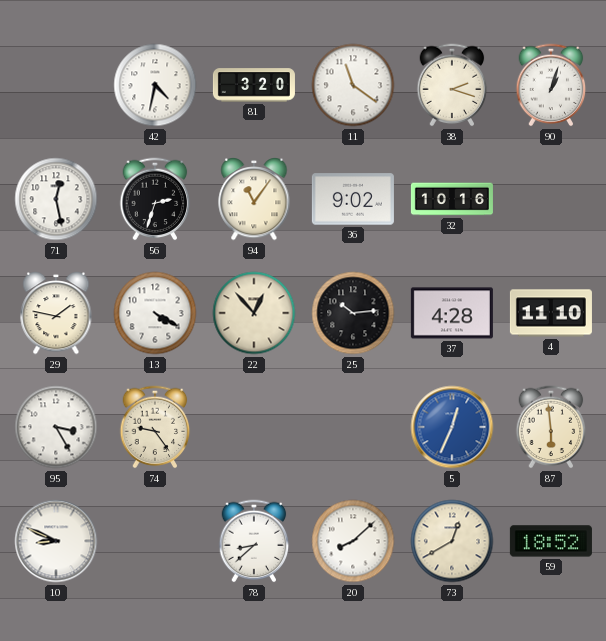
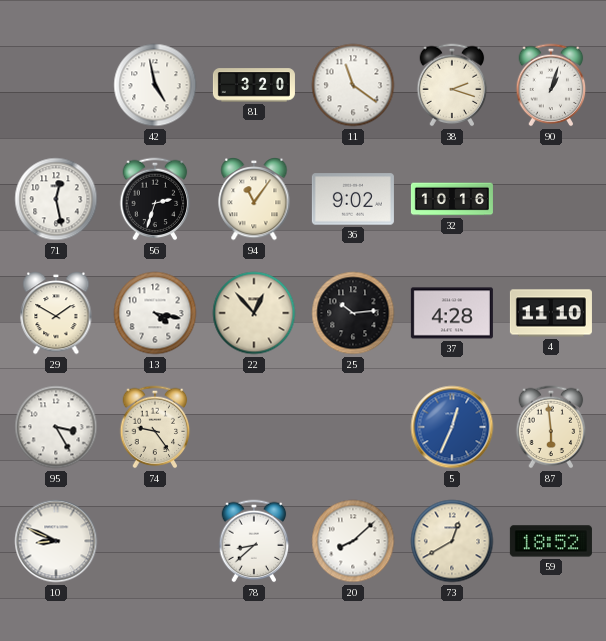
42: 4:32 -> 4:58
29: 1:47 -> 1:50
13: 4:20 -> 4:17
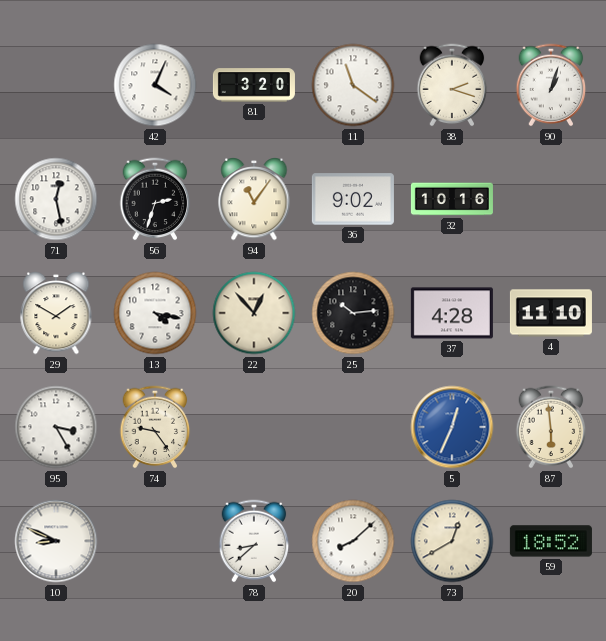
42: 4:58 -> 4:04
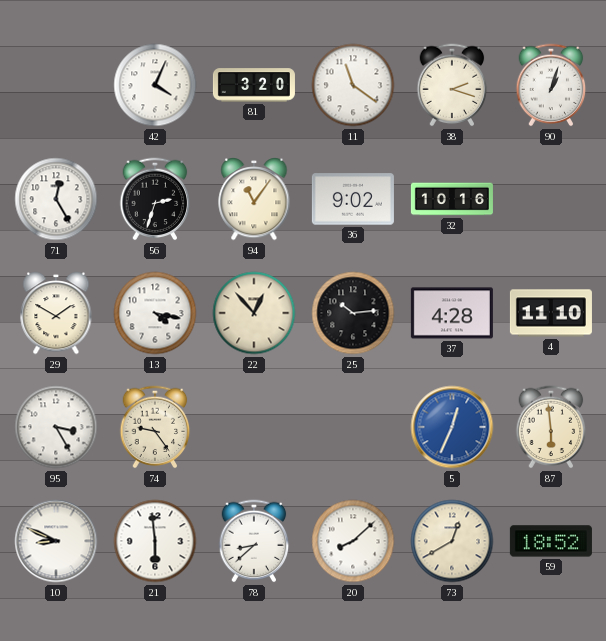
71: 12:28 -> 12:25
21: none -> 5:59
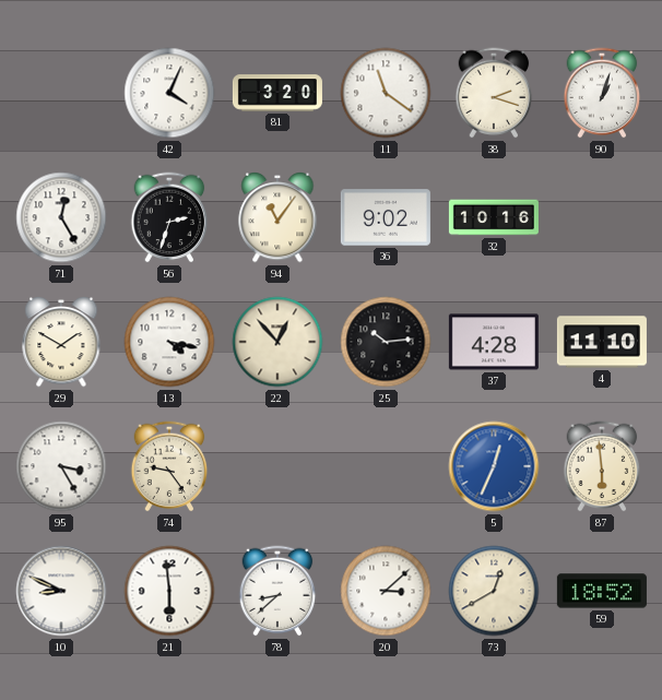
20: 8:08 -> 3:08
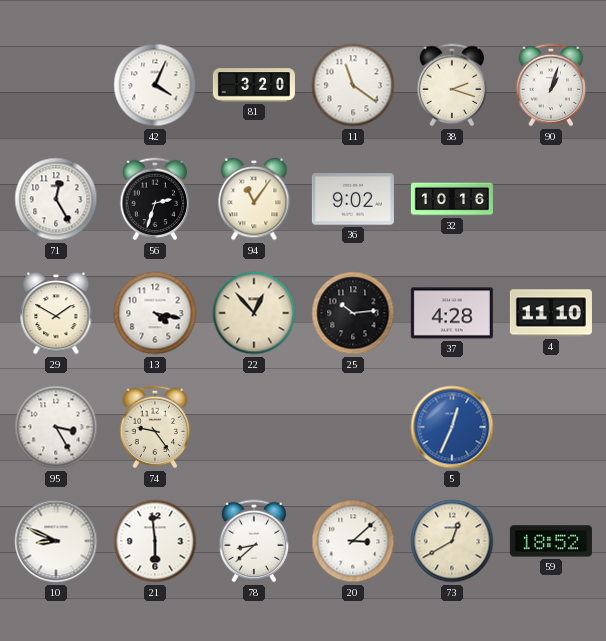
87: 5:59 -> none
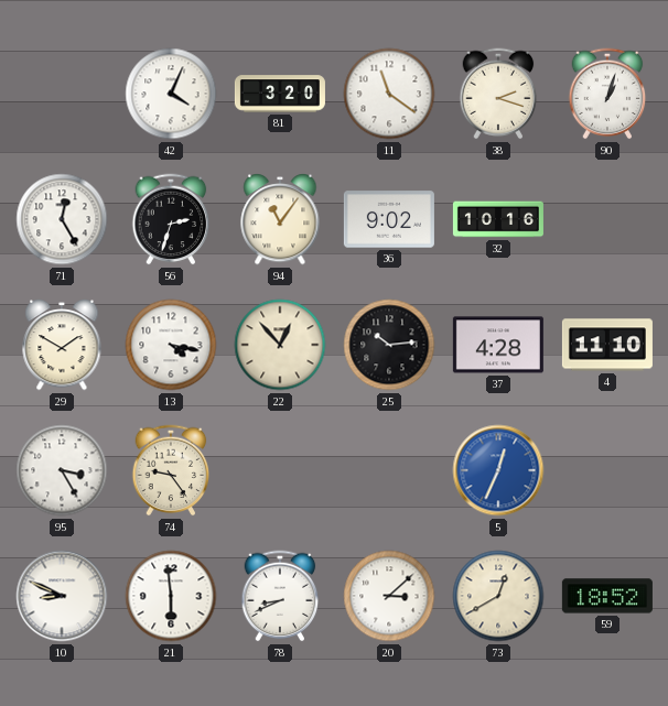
78: 8:38 -> 8:41
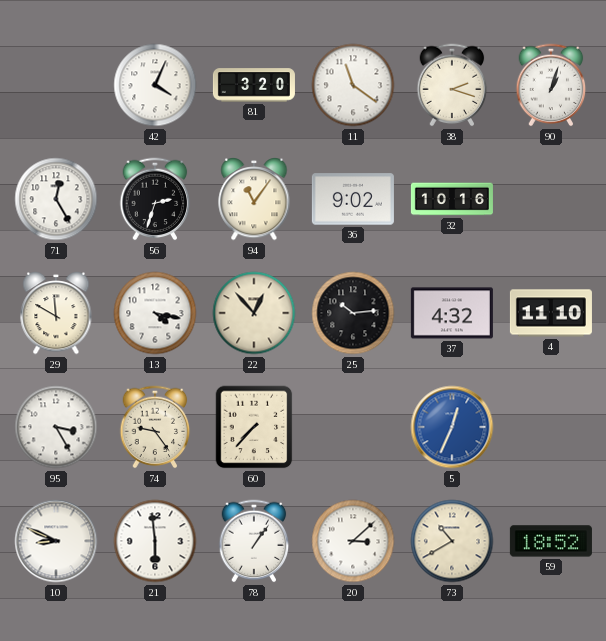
29: 1:50 -> 11:50
37: 4:28 -> 4:32
60: none -> 7:37
78: 8:41 -> 1:06
73: 12:40 -> 10:40
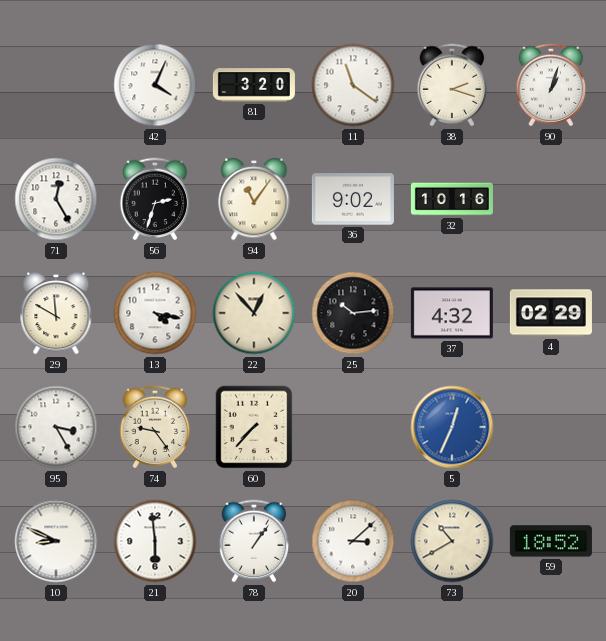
4: 11:10 -> 02:29
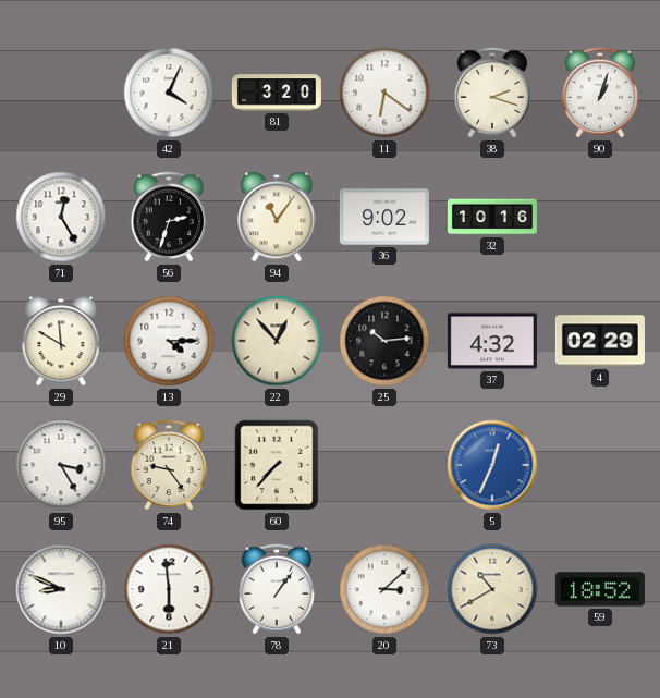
11: 11:21 -> 6:21
13: 4:17 -> 4:15
